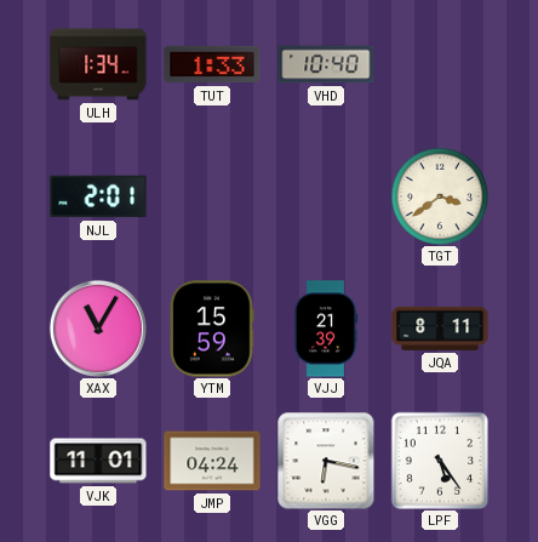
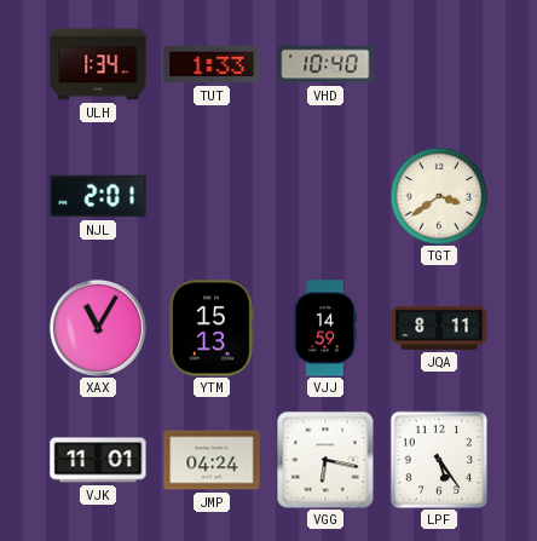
YTM: 15:59 -> 15:13
VJJ: 21:39 -> 14:59
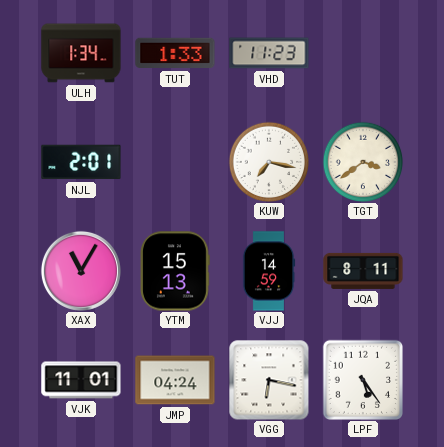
VHD: 10:40 -> 11:23
KUW: none -> 7:17
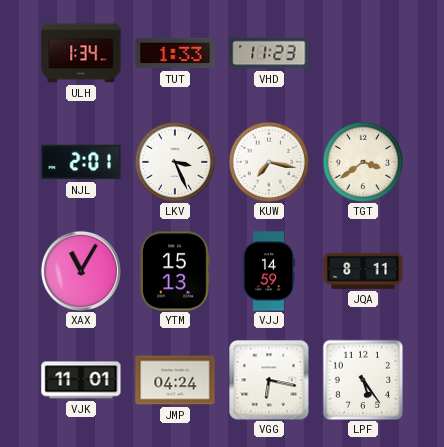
LKV: none -> 3:26
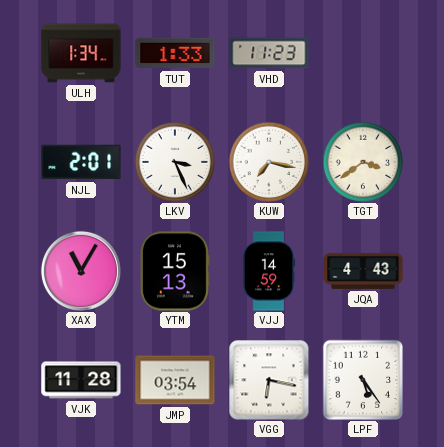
JQA: 8:11 -> 4:43
VJK: 11:01 -> 11:28
JMP: 04:24 -> 03:54
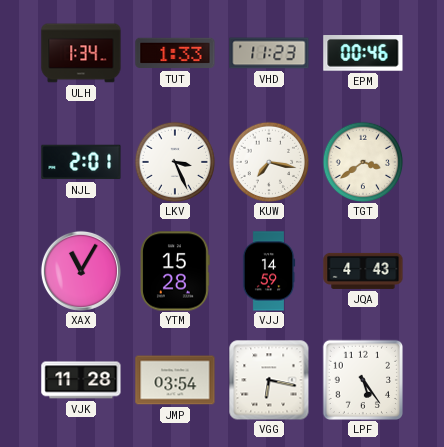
EPM: none -> 00:46
YTM: 15:13 -> 15:28
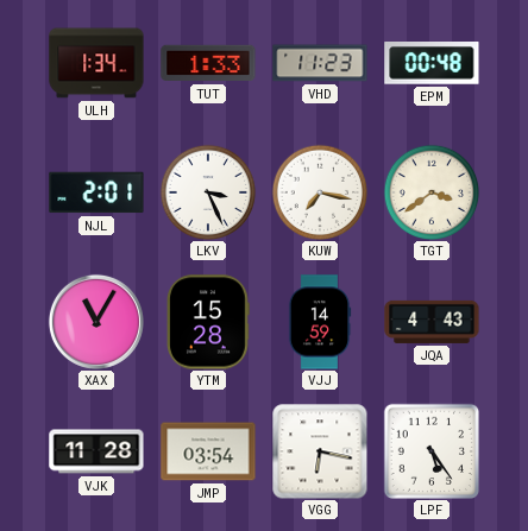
EPM: 00:46 -> 00:48
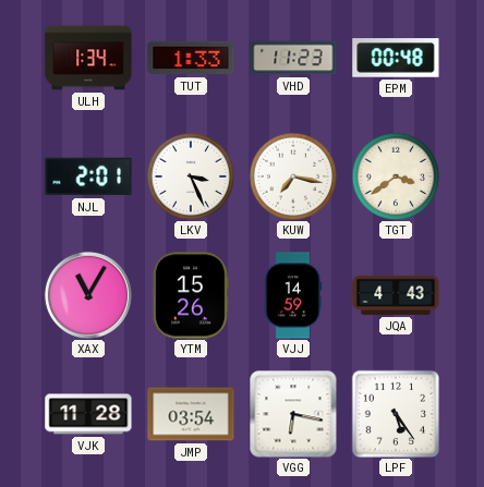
YTM: 15:28 -> 15:26
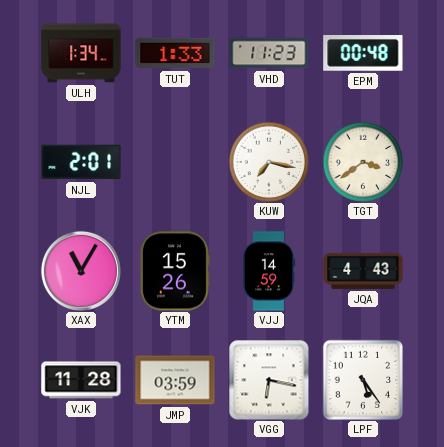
LKV: 3:26 -> none
JMP: 03:54 -> 03:59
